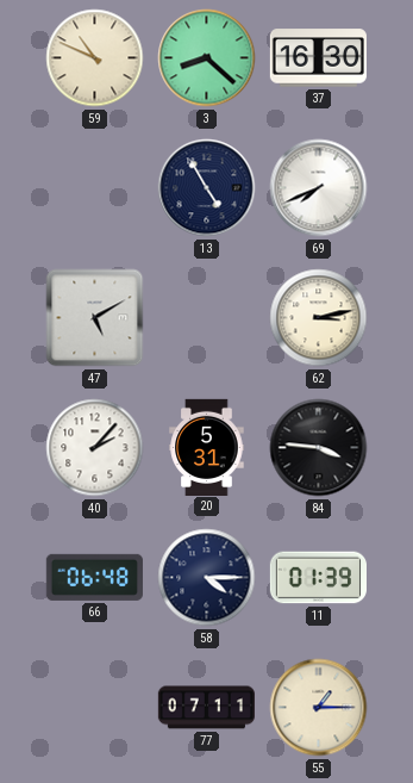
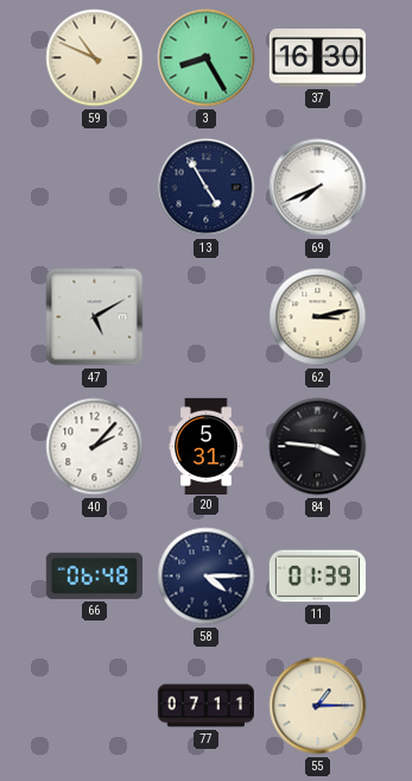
3: 8:22 -> 8:25
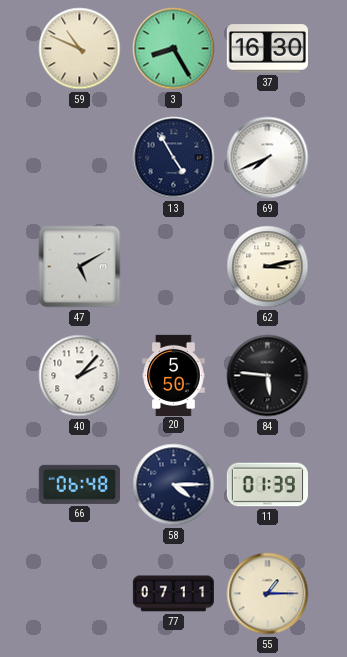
20: 5:31 -> 5:50
84: 3:46 -> 5:46
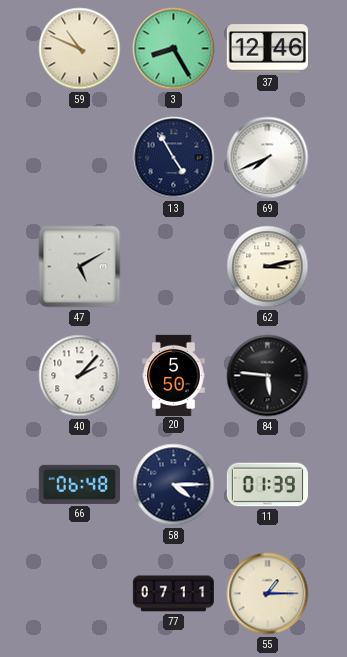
37: 16:30 -> 12:46
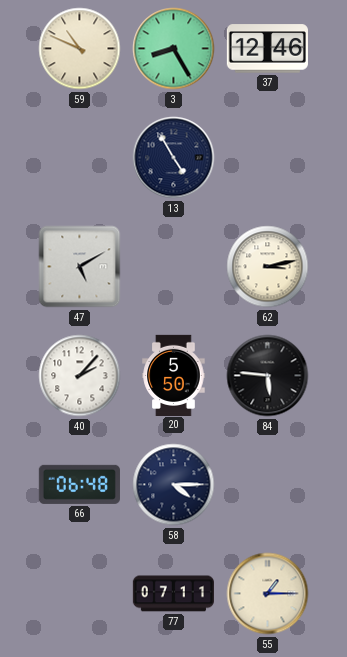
69: 7:41 -> none
11: 01:39 -> none
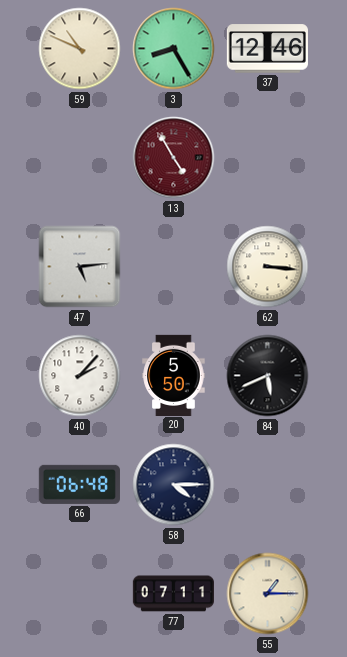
13 dial: navy -> burgundy
47: 5:10 -> 5:14
62: 3:13 -> 3:16
84: 5:46 -> 5:41
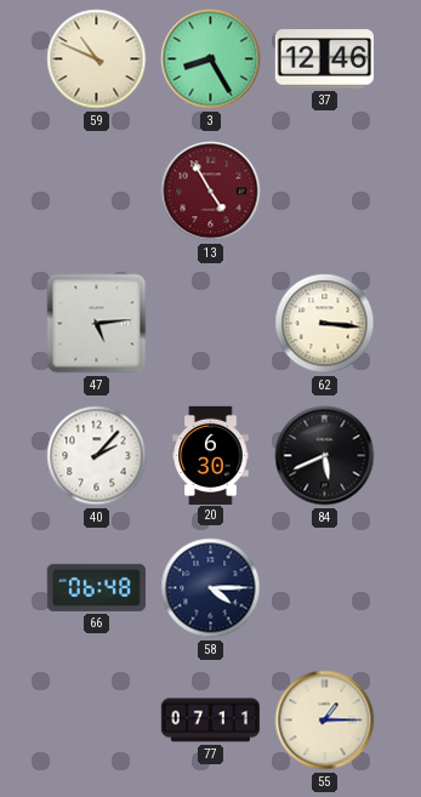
20: 5:50 -> 6:30
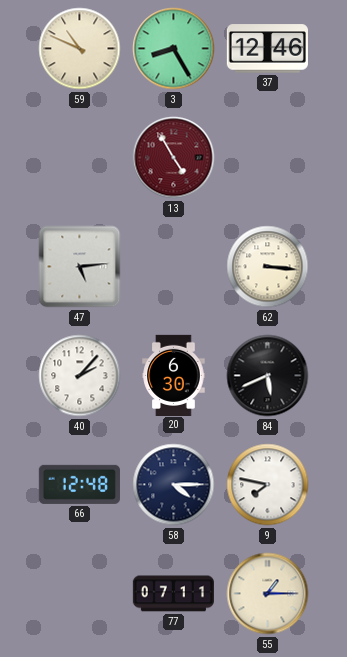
66: 06:48 -> 12:48
9: none -> 7:47
